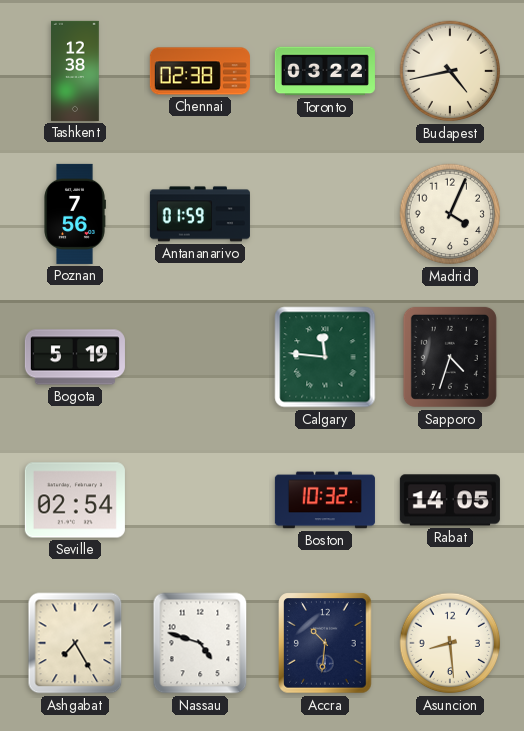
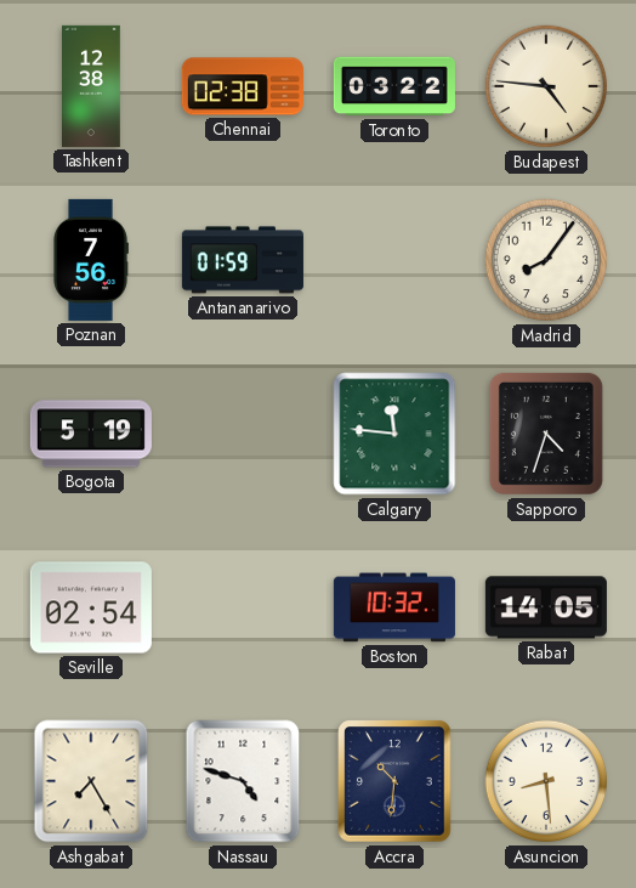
Budapest: 4:43 -> 4:46
Madrid: 4:04 -> 8:06
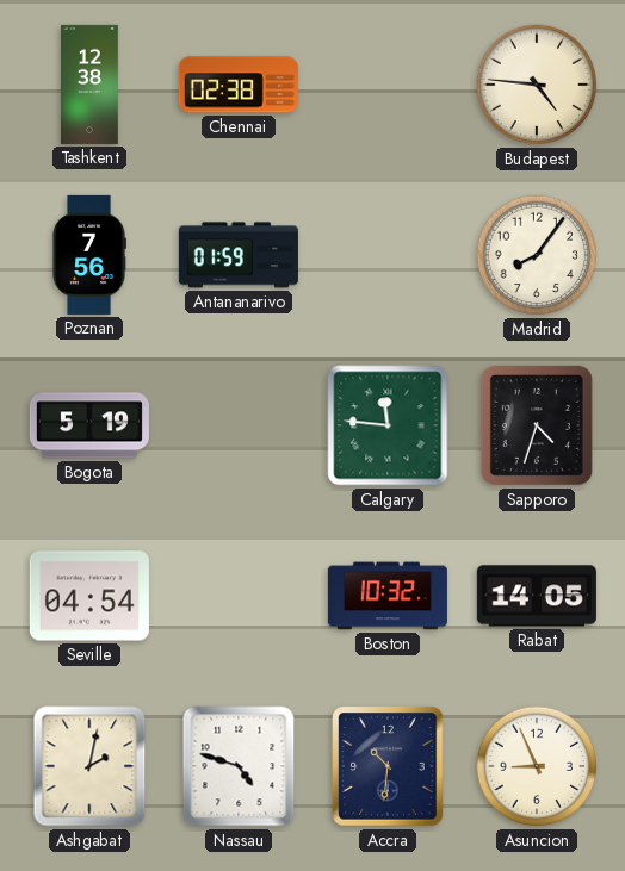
Toronto: 03:22 -> none
Seville: 02:54 -> 04:54
Ashgabat: 7:25 -> 2:02
Asuncion: 8:29 -> 8:56
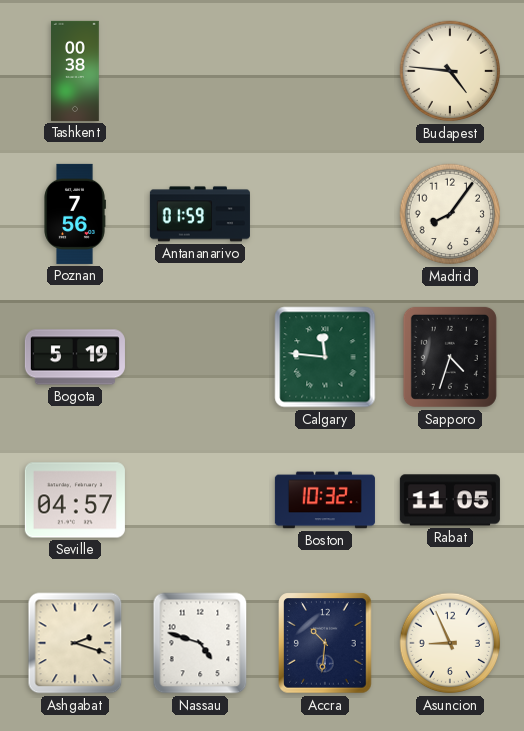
Tashkent: 12:38 -> 00:38
Chennai: 02:38 -> none
Seville: 04:54 -> 04:57
Rabat: 14:05 -> 11:05
Ashgabat: 2:02 -> 2:18
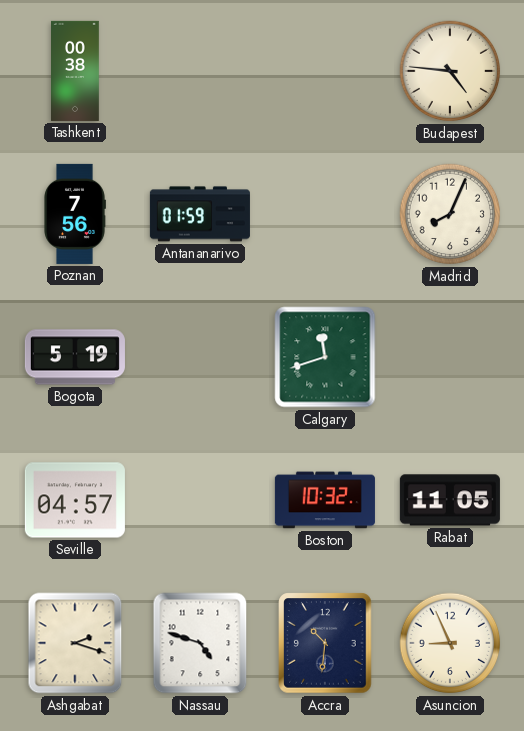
Madrid: 8:06 -> 8:04
Calgary: 11:46 -> 11:42
Sapporo: 4:33 -> none
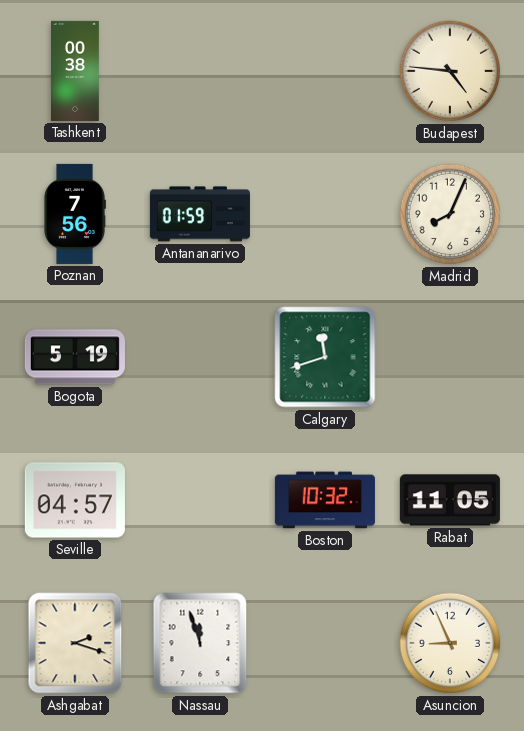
Nassau: 4:48 -> 11:57
Accra: 10:31 -> none
